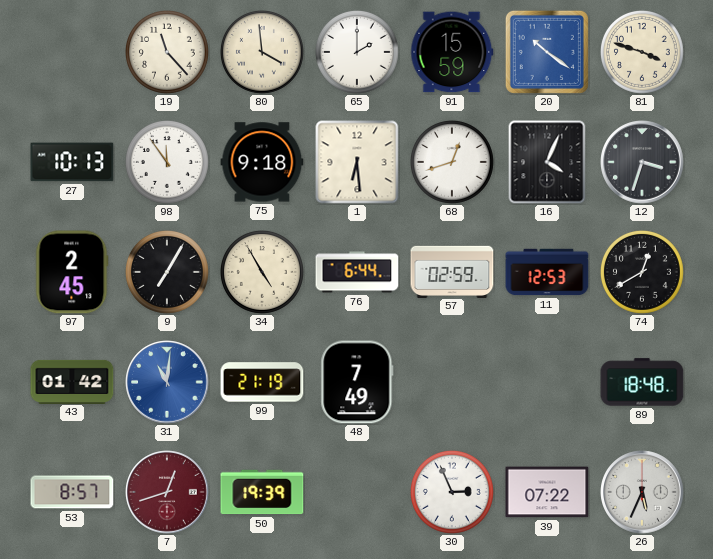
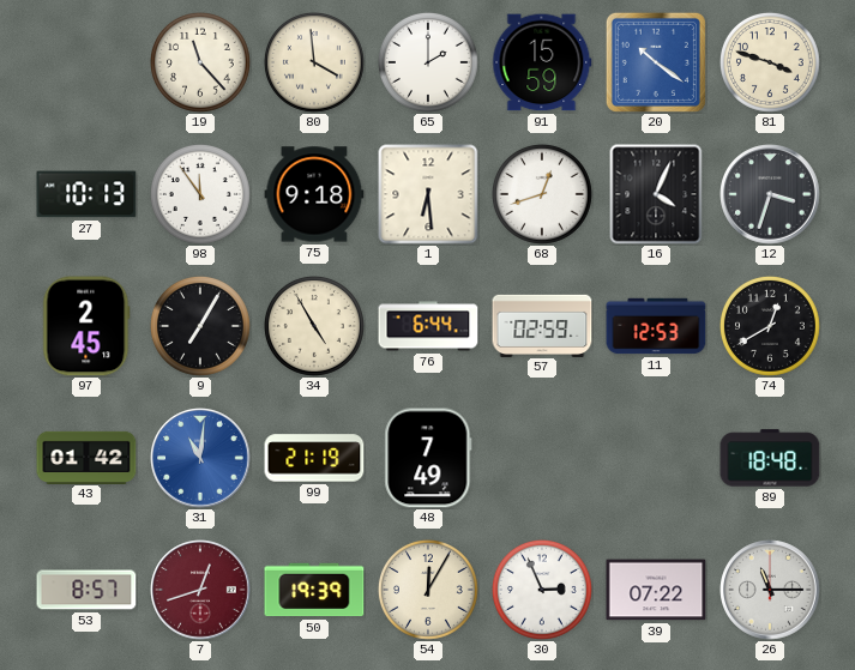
54: none -> 12:05
26: 5:34 -> 11:15
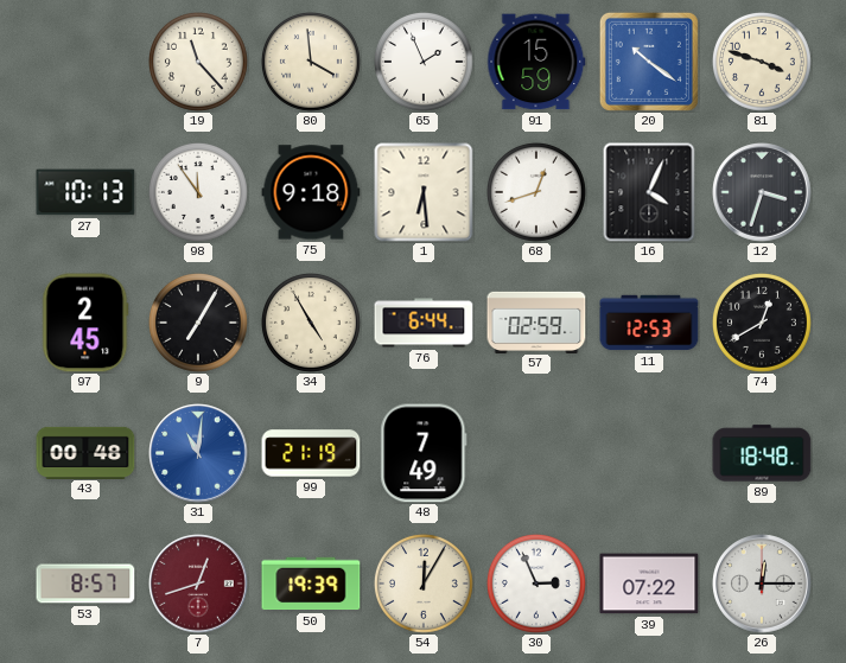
65: 2:00 -> 1:56
43: 01:42 -> 00:48
26: 11:15 -> 12:15
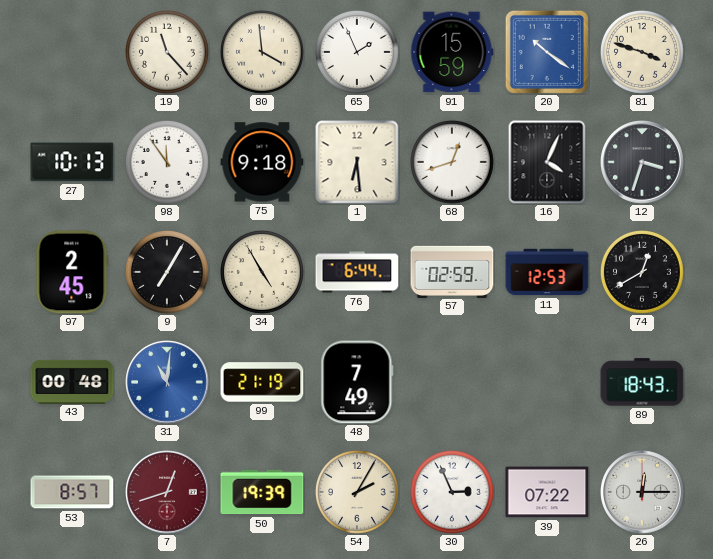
89: 18:48 -> 18:43
54: 12:05 -> 2:05
